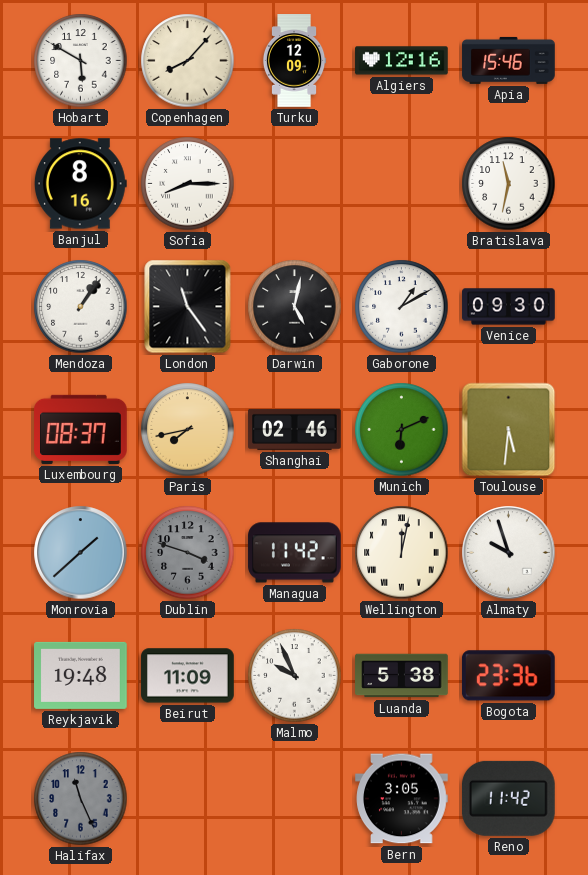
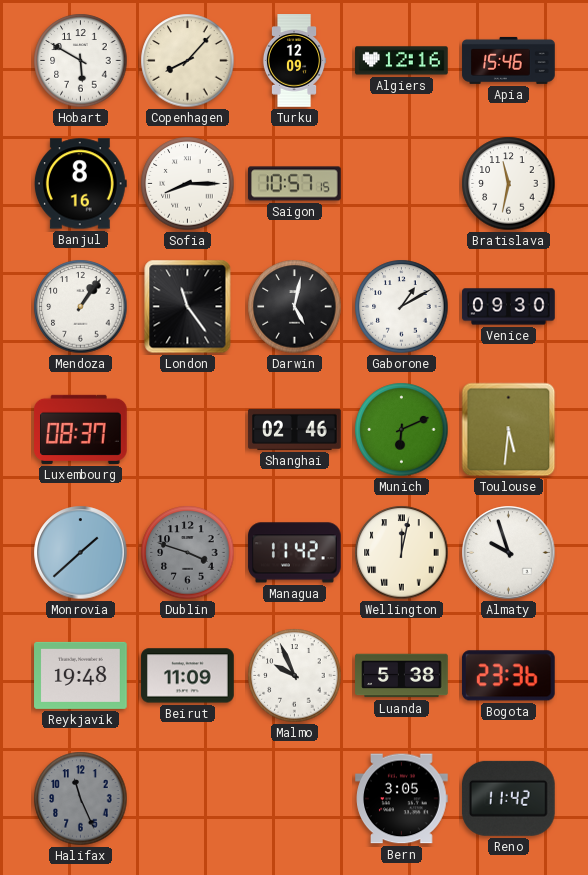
Saigon: none -> 10:57
Paris: 7:43 -> none
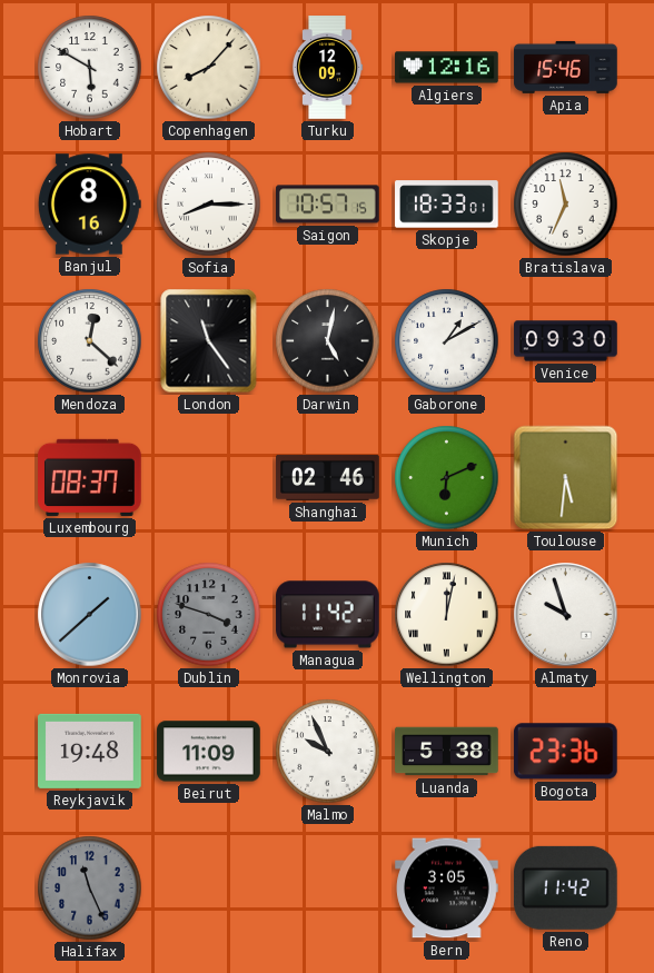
Skopje: none -> 18:33
Bratislava: 11:32 -> 11:34
Mendoza: 1:06 -> 12:22
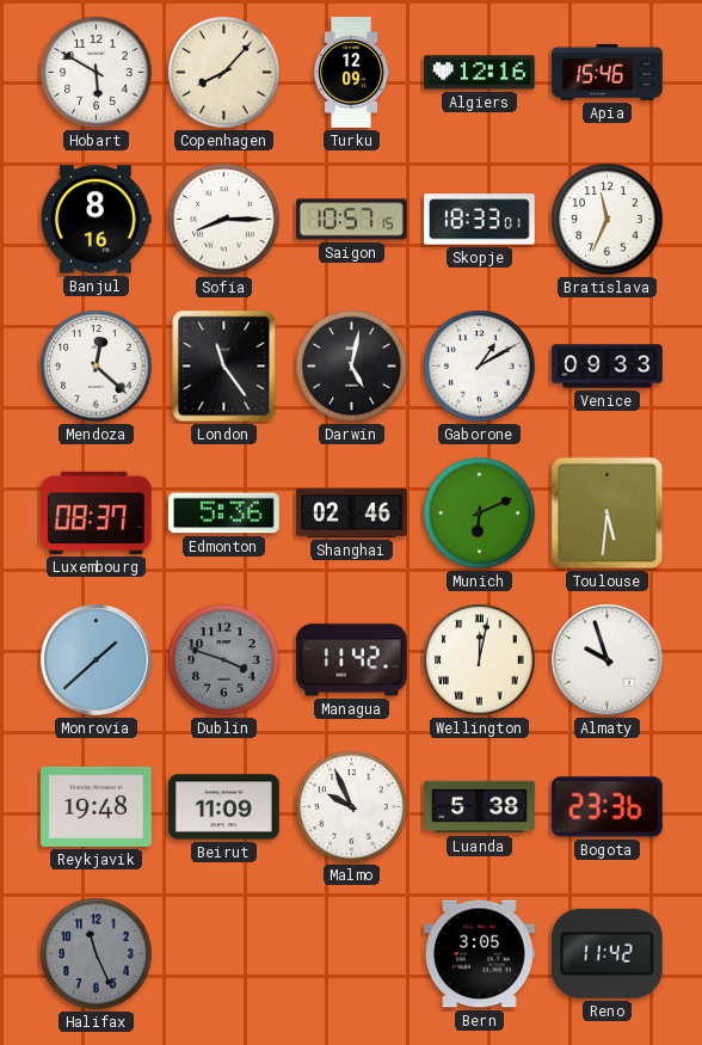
Venice: 09:30 -> 09:33
Edmonton: none -> 5:36
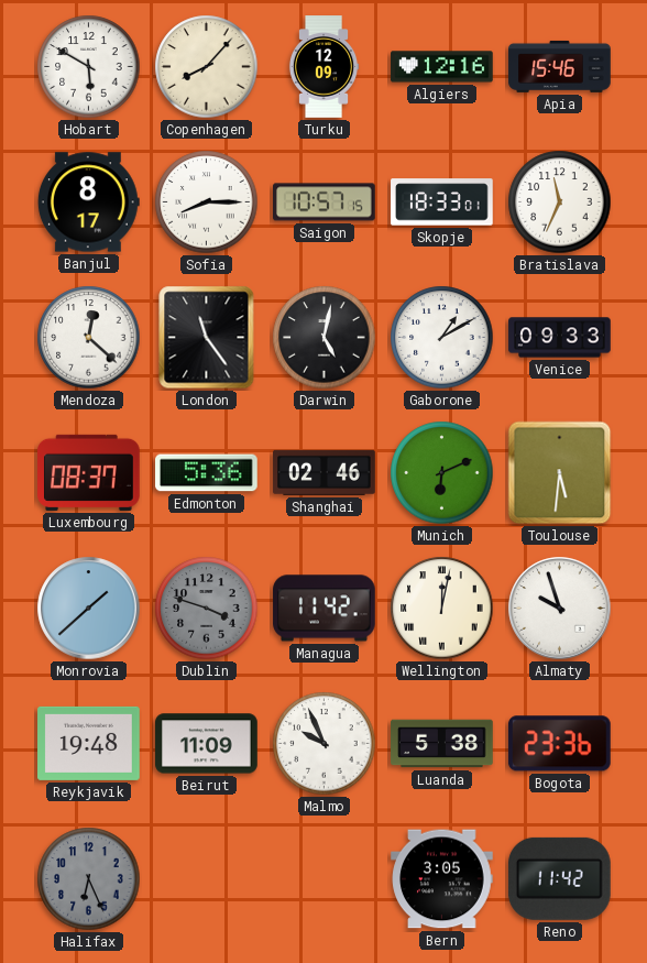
Banjul: 8:16 -> 8:17
Halifax: 11:26 -> 6:26
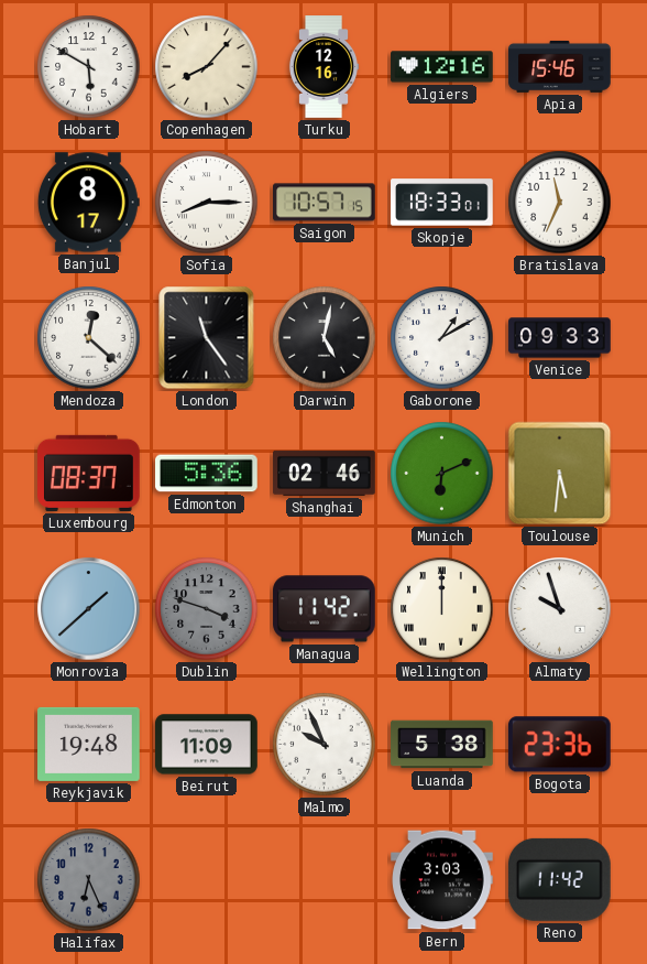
Turku: 12:09 -> 12:16
Wellington: 12:02 -> 12:00
Bern: 3:05 -> 3:03
